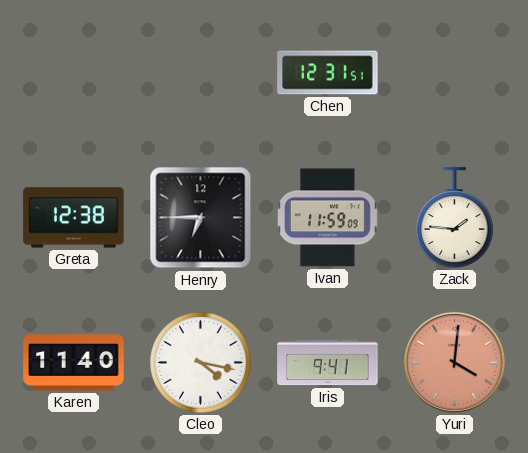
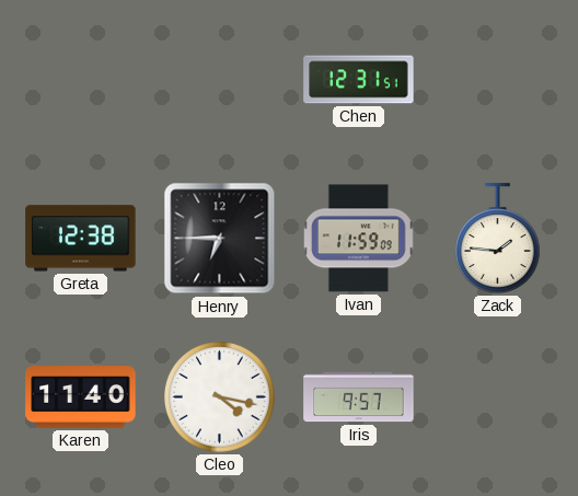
Iris: 9:41 -> 9:57
Yuri: 4:01 -> none
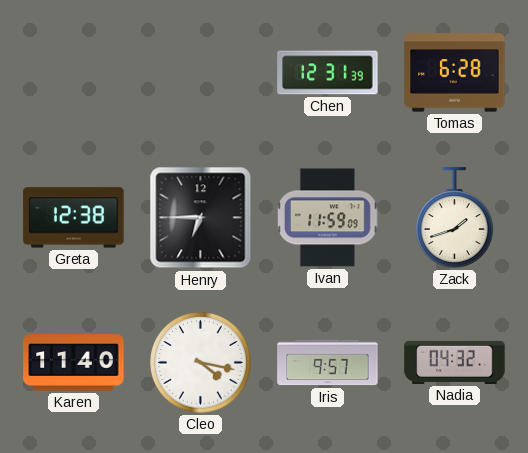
Chen: 12:31:51 -> 12:31:39
Tomas: none -> 6:28
Zack: 1:46 -> 1:42
Nadia: none -> 04:32
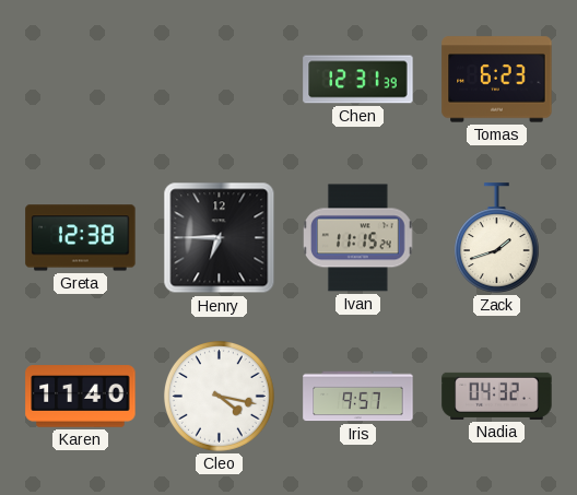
Tomas: 6:28 -> 6:23
Ivan: 11:59 -> 11:15
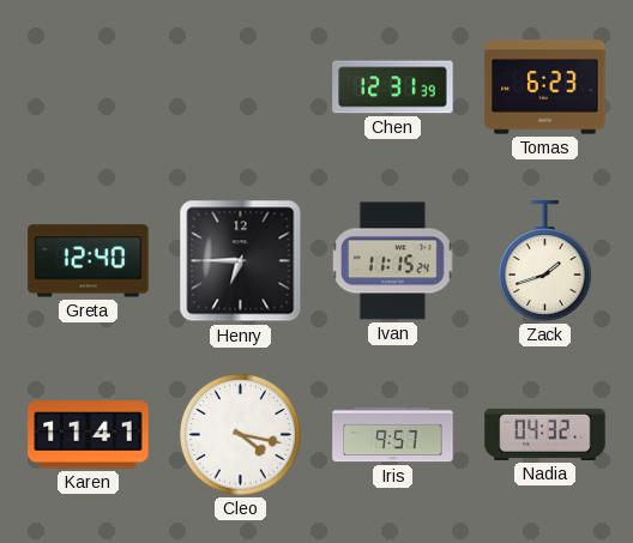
Greta: 12:38 -> 12:40
Karen: 11:40 -> 11:41
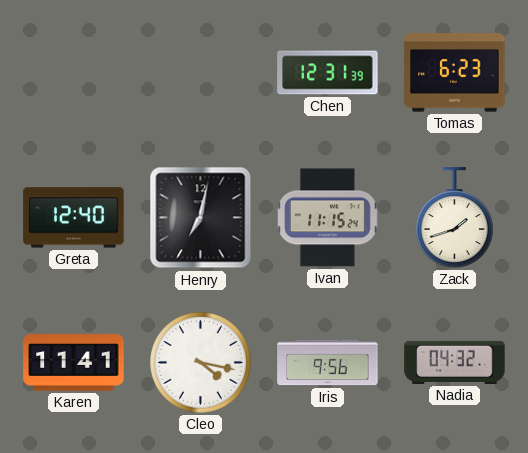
Henry: 6:45 -> 7:02
Iris: 9:57 -> 9:56
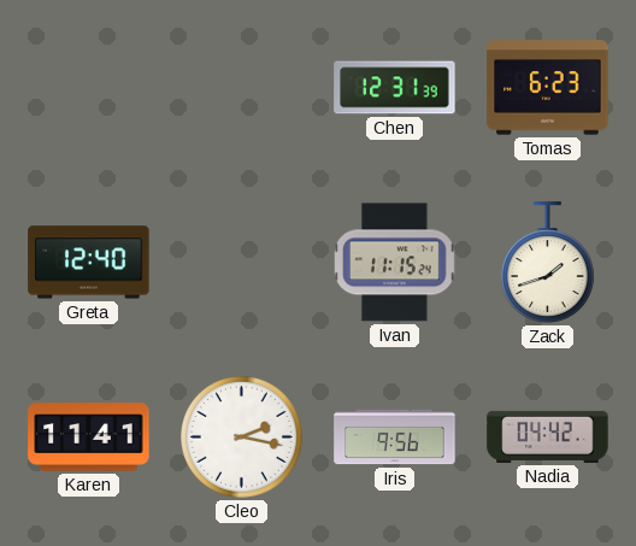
Henry: 7:02 -> none
Cleo: 4:17 -> 2:17
Nadia: 04:32 -> 04:42
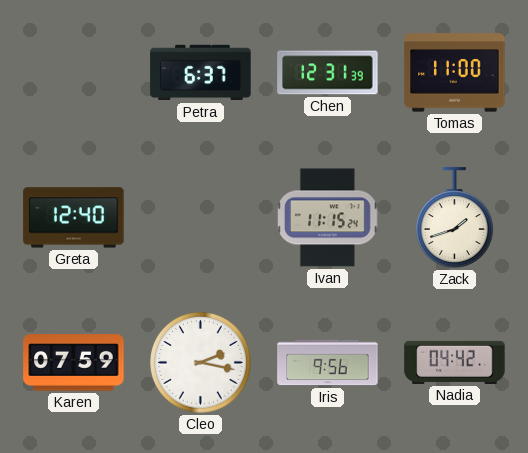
Petra: none -> 6:37
Tomas: 6:23 -> 11:00
Karen: 11:41 -> 07:59
